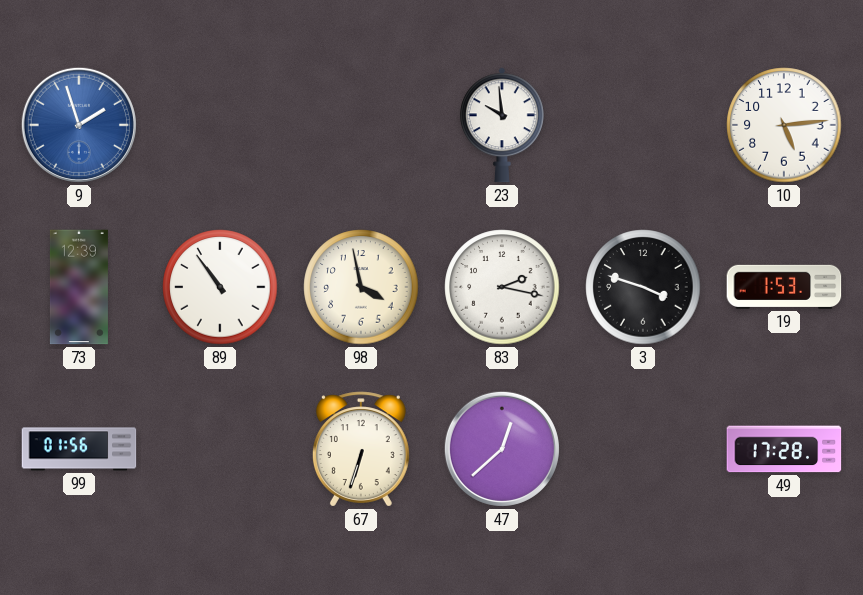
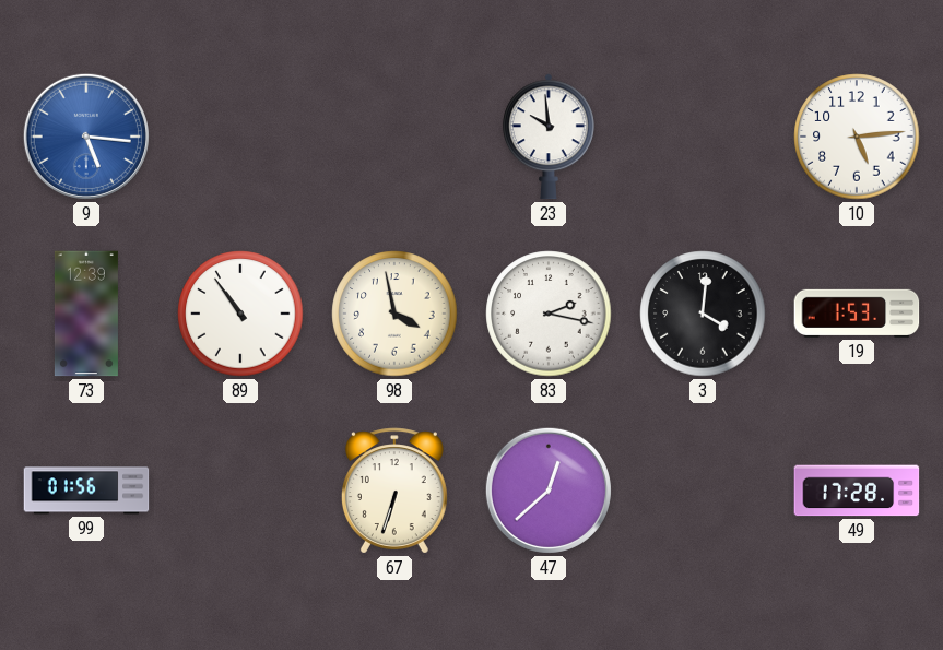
9: 1:57 -> 5:16
3: 3:48 -> 4:01
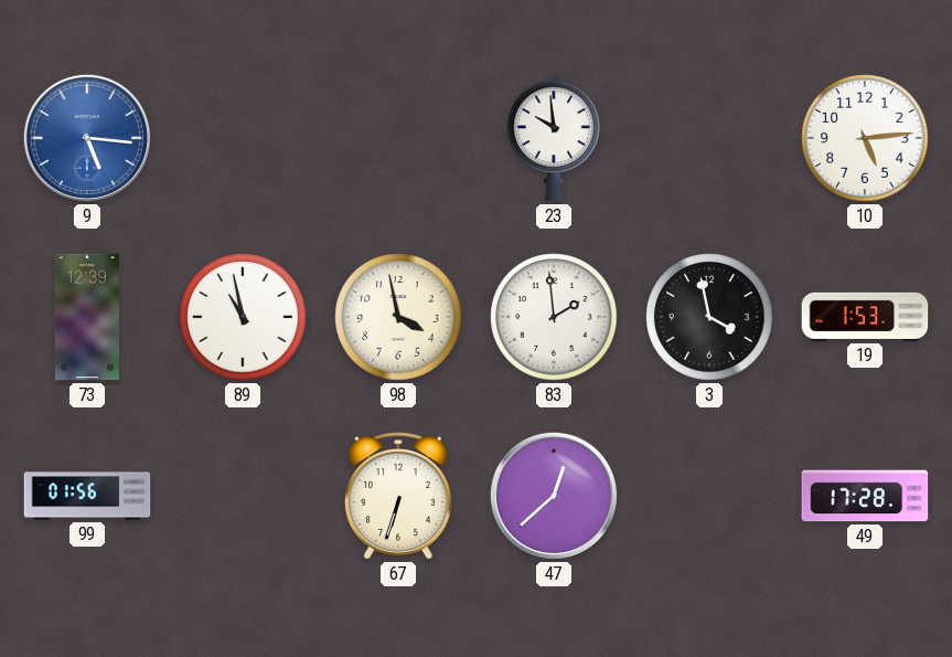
89: 10:54 -> 10:58
83: 2:17 -> 1:59
3: 4:01 -> 3:58
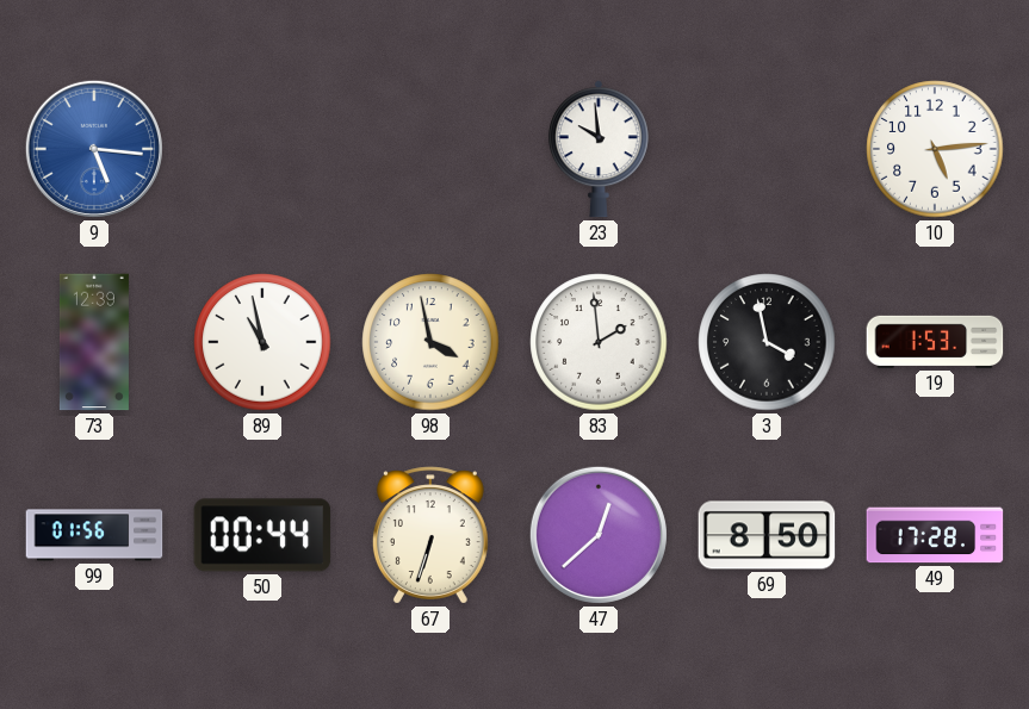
50: none -> 00:44
69: none -> 8:50
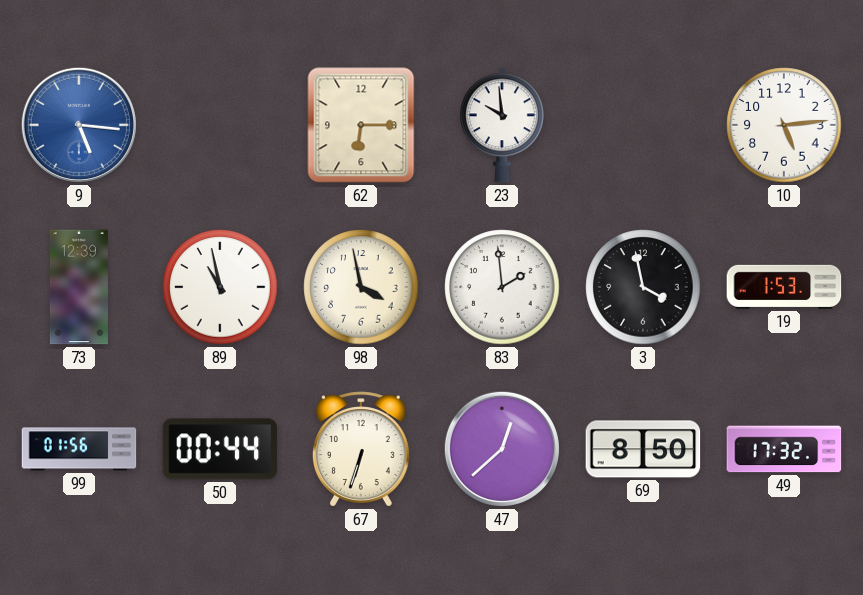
62: none -> 6:15
49: 17:28 -> 17:32
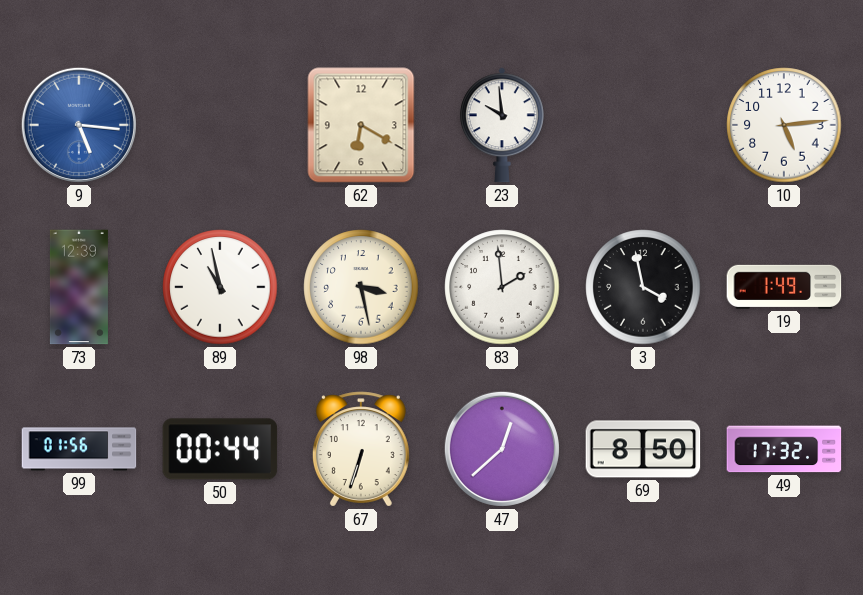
62: 6:15 -> 6:20
98: 3:58 -> 3:28
19: 1:53 -> 1:49
